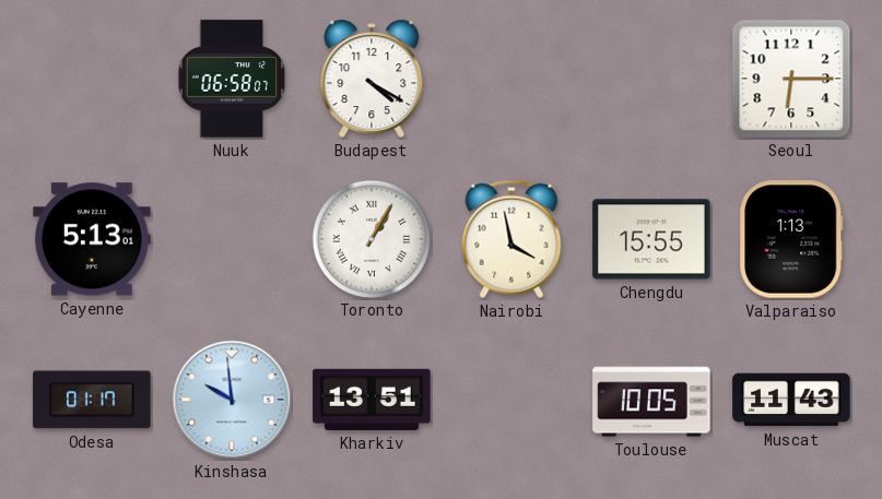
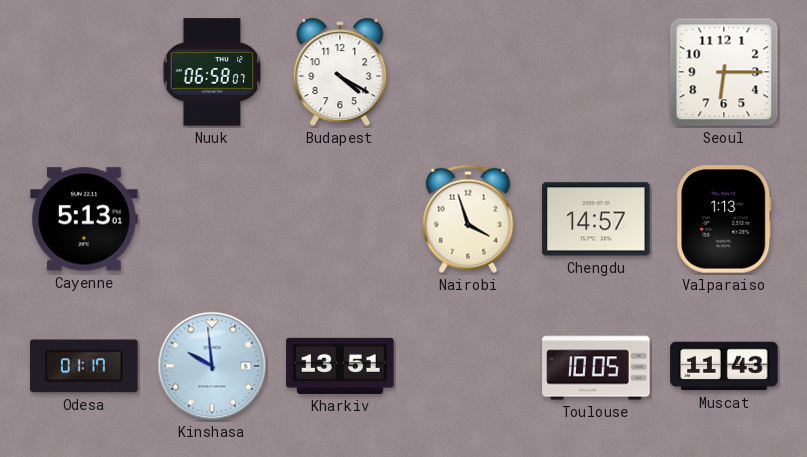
Toronto: 1:05 -> none
Nairobi: 3:58 -> 3:57
Chengdu: 15:55 -> 14:57
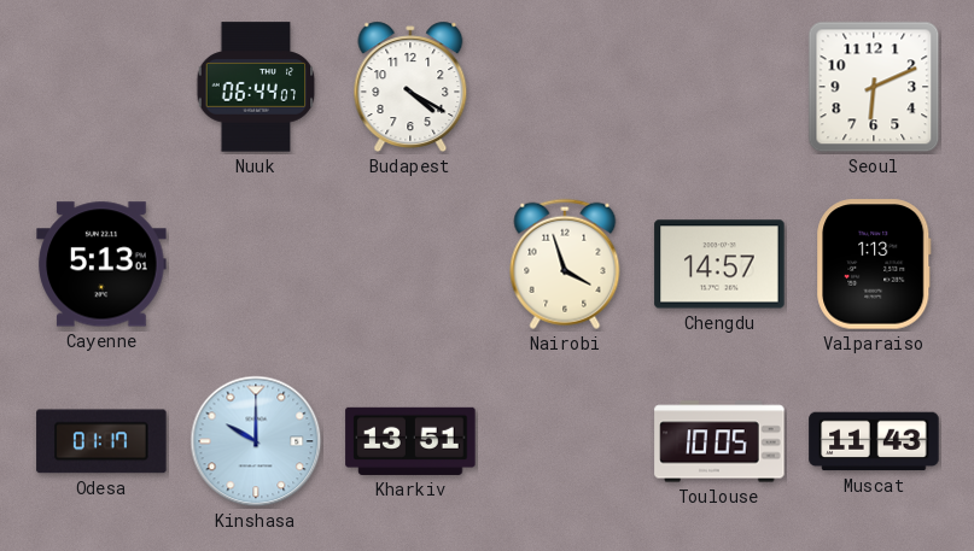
Nuuk: 06:58 -> 06:44
Seoul: 6:15 -> 6:11
Kinshasa: 9:59 -> 10:00
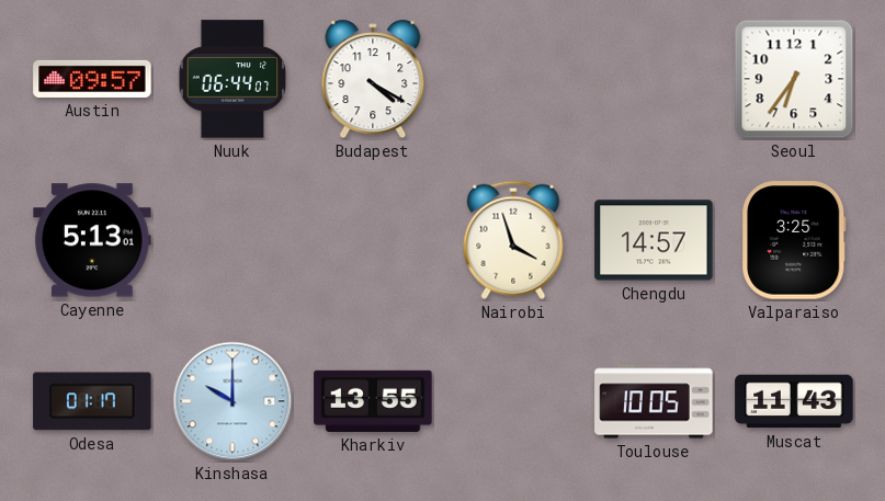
Austin: none -> 09:57
Seoul: 6:11 -> 6:36
Valparaiso: 1:13 -> 3:25
Kharkiv: 13:51 -> 13:55
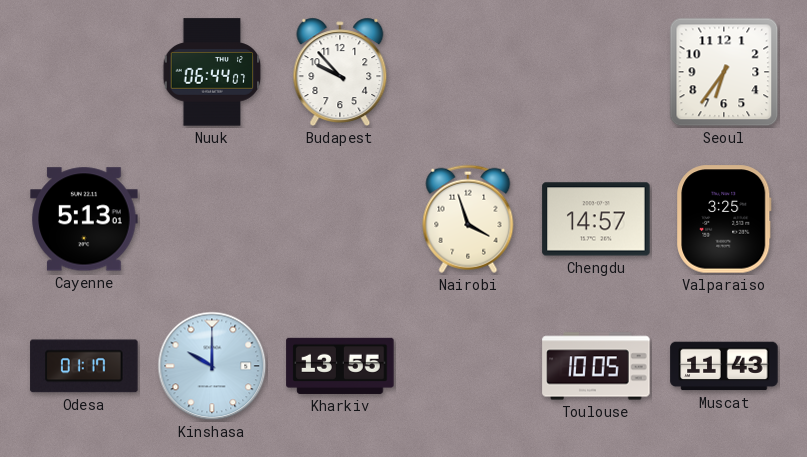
Austin: 09:57 -> none
Budapest: 4:20 -> 9:53
